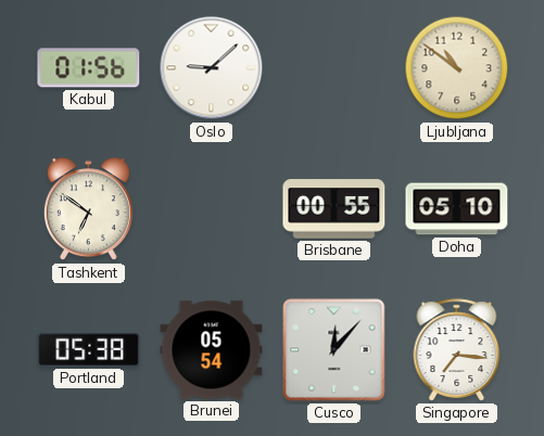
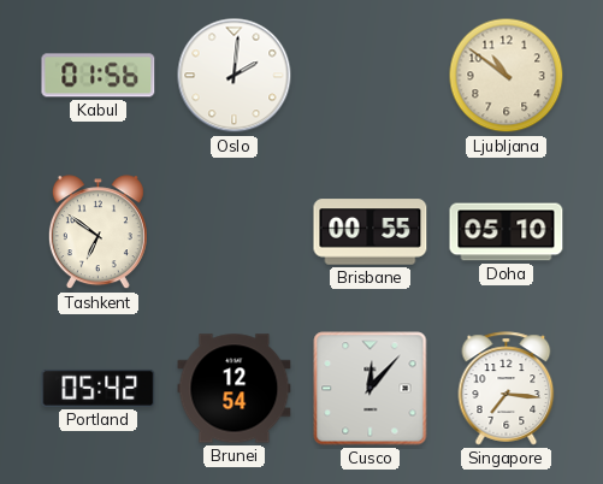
Oslo: 9:08 -> 2:01
Portland: 05:38 -> 05:42
Brunei: 05:54 -> 12:54
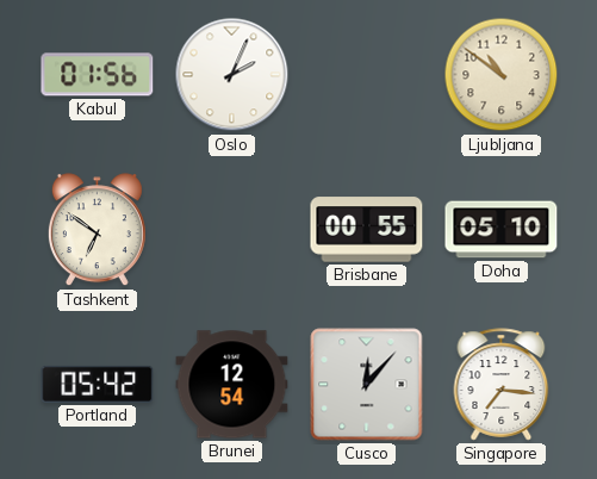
Oslo: 2:01 -> 2:04
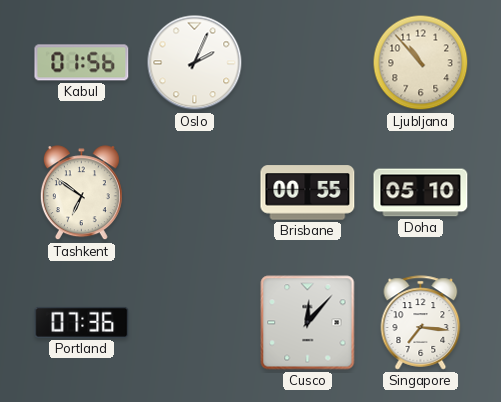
Ljubljana: 10:51 -> 10:53
Portland: 05:42 -> 07:36
Brunei: 12:54 -> none
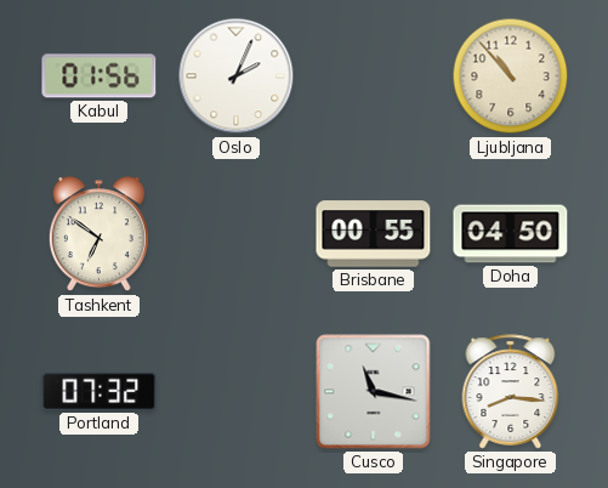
Doha: 05:10 -> 04:50
Portland: 07:36 -> 07:32
Cusco: 12:07 -> 11:17
Singapore: 7:16 -> 8:16
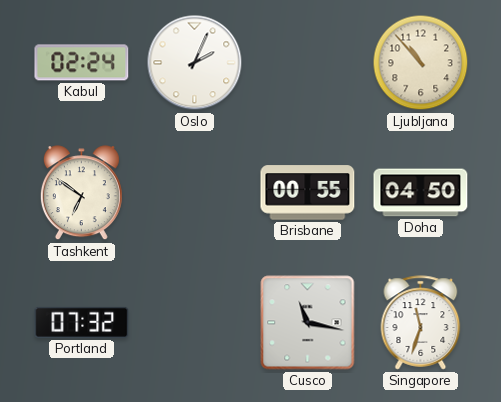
Kabul: 01:56 -> 02:24
Singapore: 8:16 -> 11:33
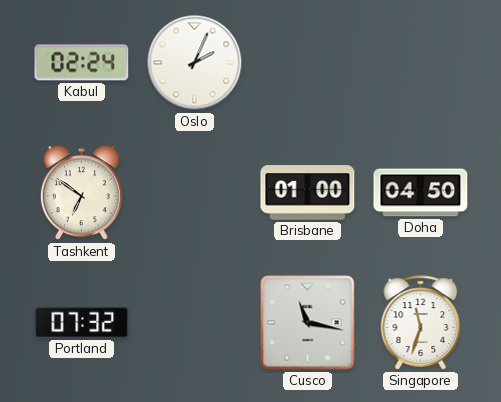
Ljubljana: 10:53 -> none
Brisbane: 00:55 -> 01:00
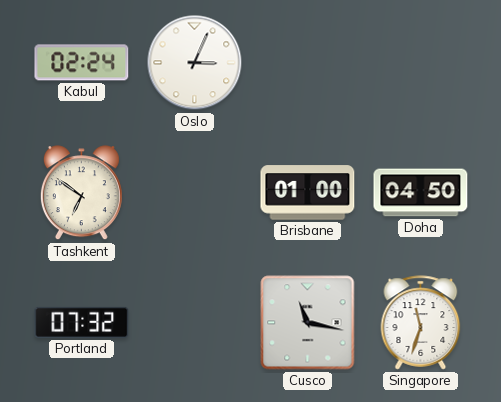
Oslo: 2:04 -> 3:04
